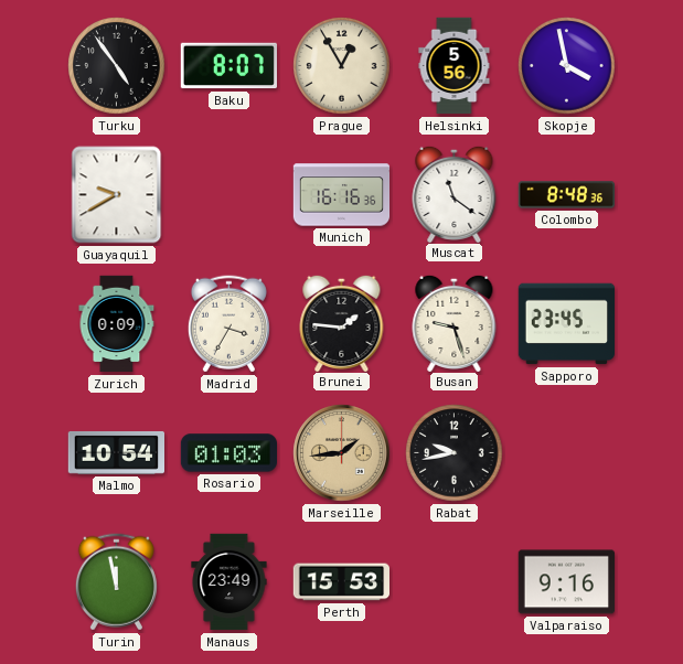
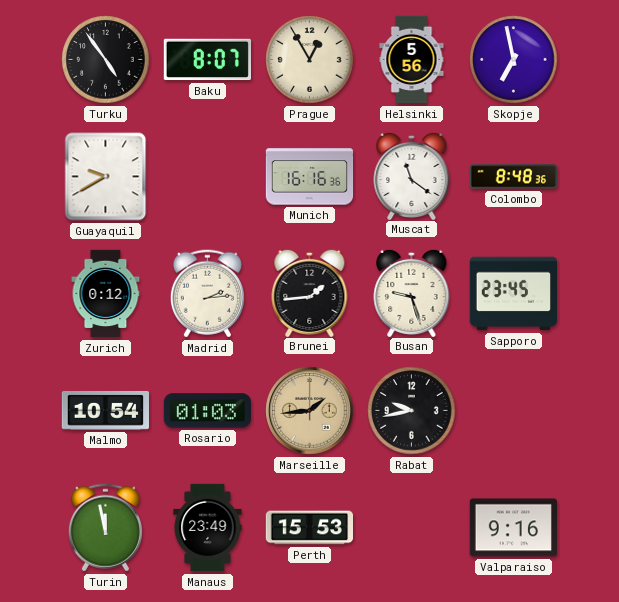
Skopje: 3:58 -> 6:58
Zurich: 0:09 -> 0:12
Madrid: 3:35 -> 2:14
Brunei: 1:46 -> 1:44
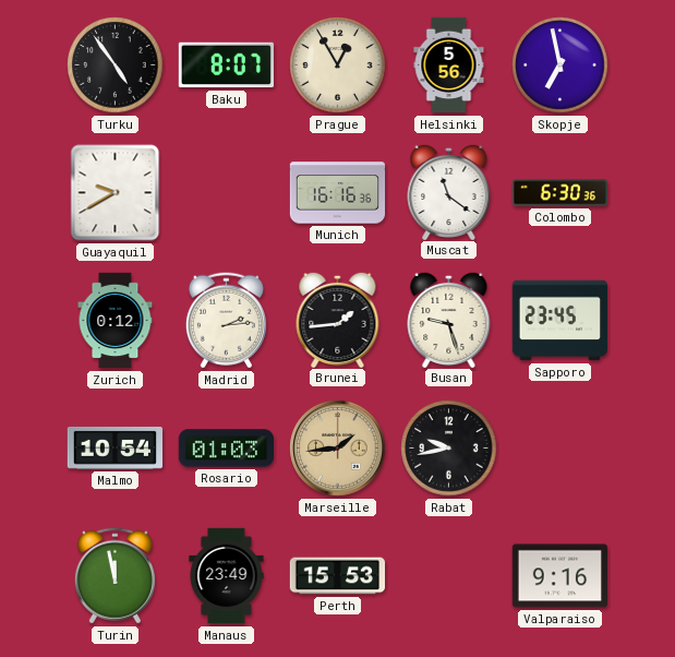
Colombo: 8:48 -> 6:30
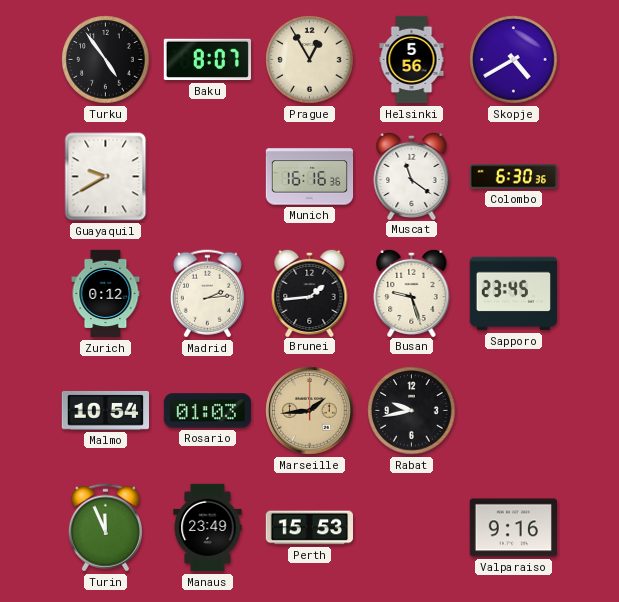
Skopje: 6:58 -> 4:40
Turin: 11:58 -> 11:56
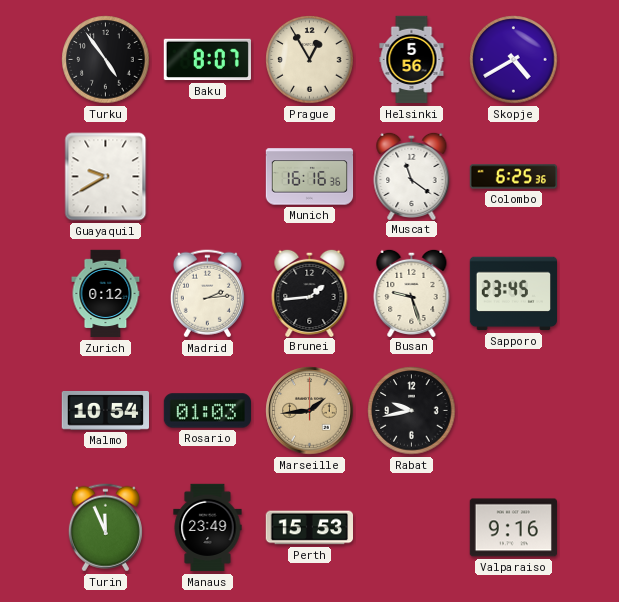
Colombo: 6:30 -> 6:25
